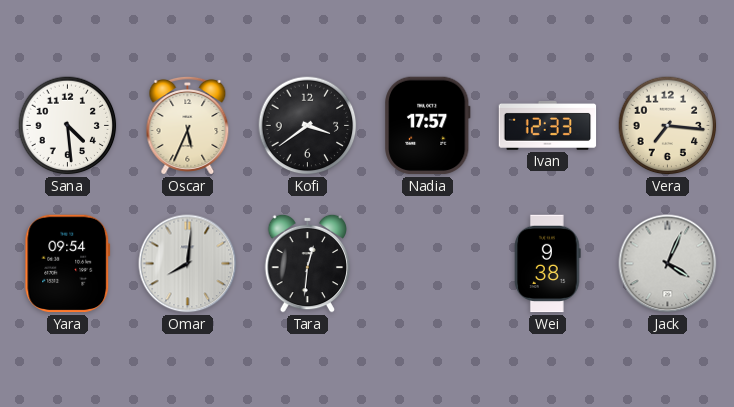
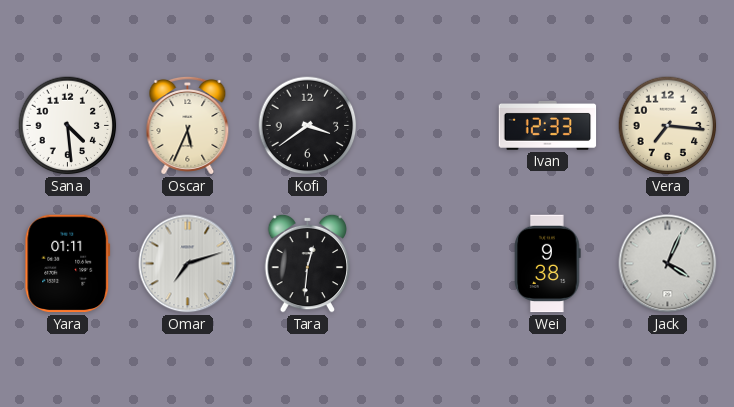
Nadia: 17:57 -> none
Yara: 09:54 -> 01:11
Omar: 8:01 -> 7:12
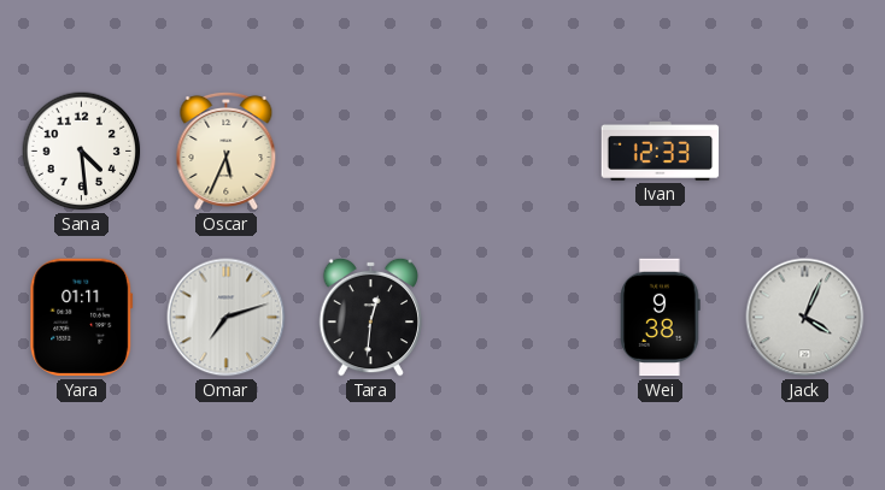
Kofi: 3:39 -> none
Vera: 7:16 -> none
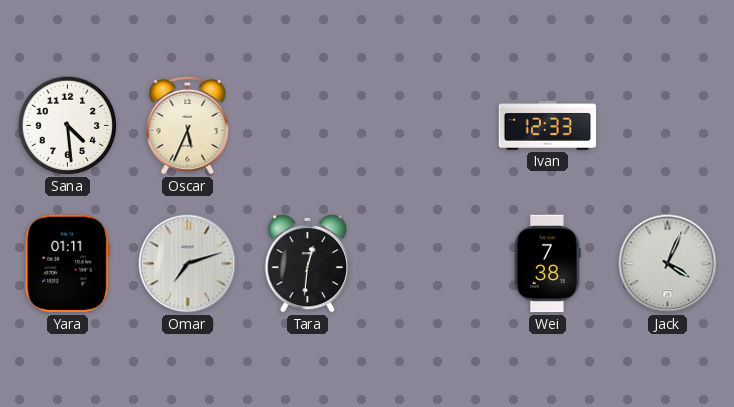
Wei: 9:38 -> 7:38
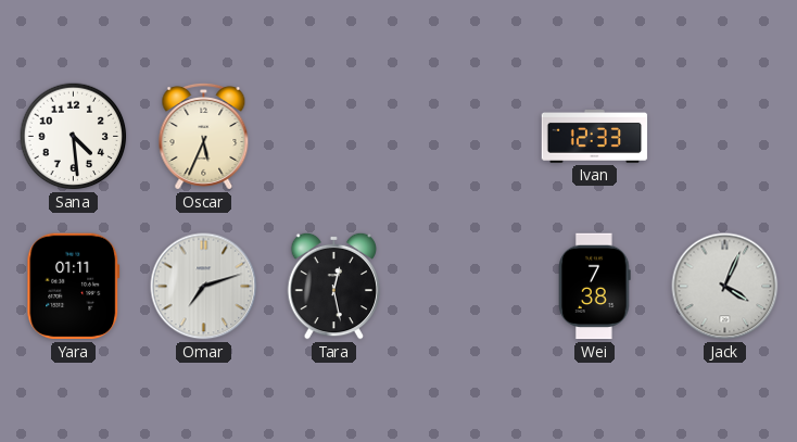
Tara: 12:31 -> 12:28
